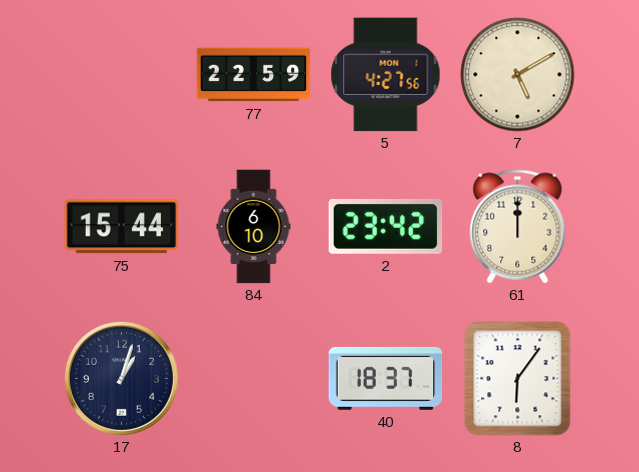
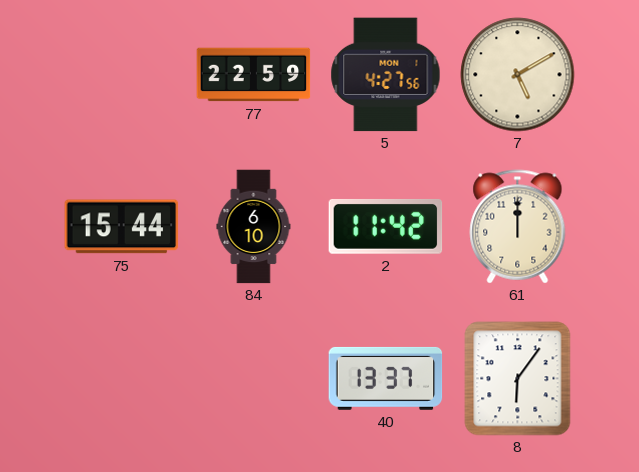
2: 23:42 -> 11:42
17: 1:03 -> none
40: 18:37 -> 13:37
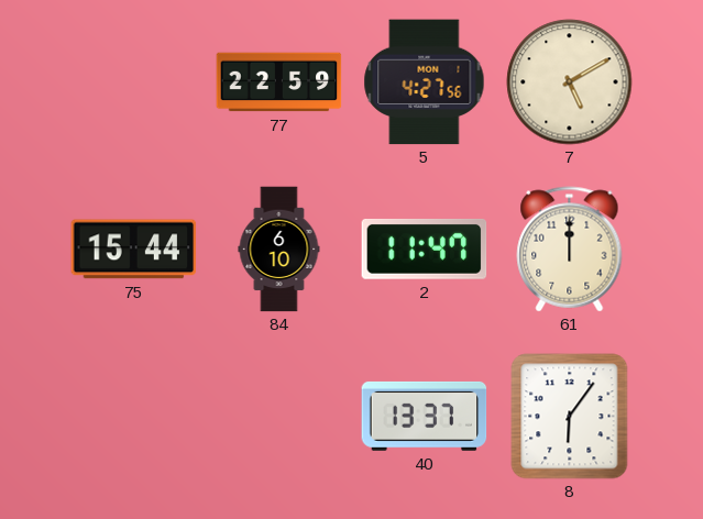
2: 11:42 -> 11:47
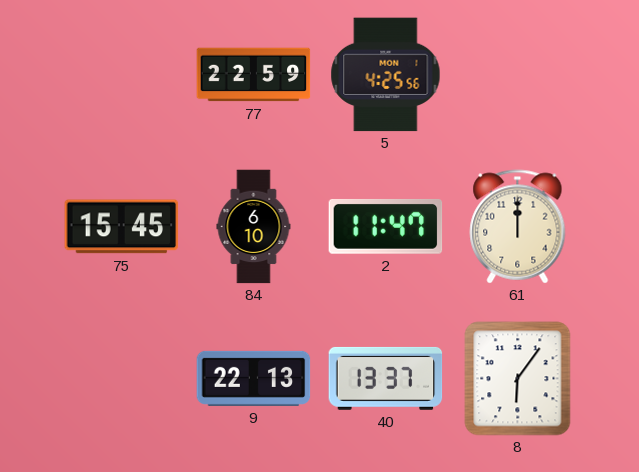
5: 4:27 -> 4:25
7: 5:10 -> none
75: 15:44 -> 15:45
9: none -> 22:13
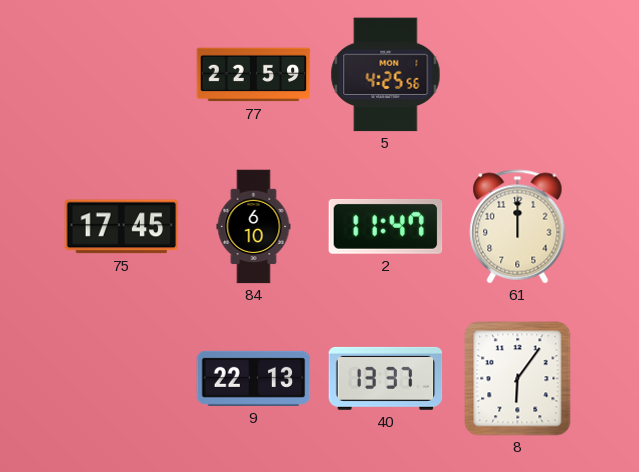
75: 15:45 -> 17:45
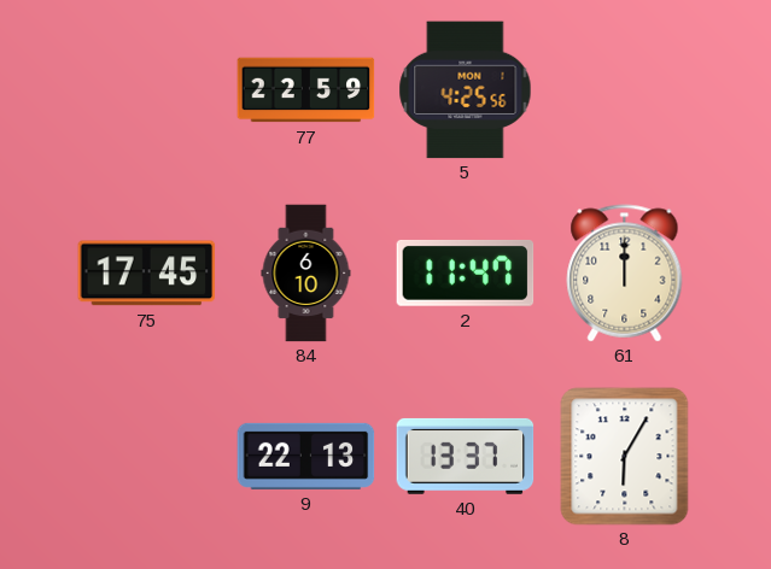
8: 6:06 -> 6:05
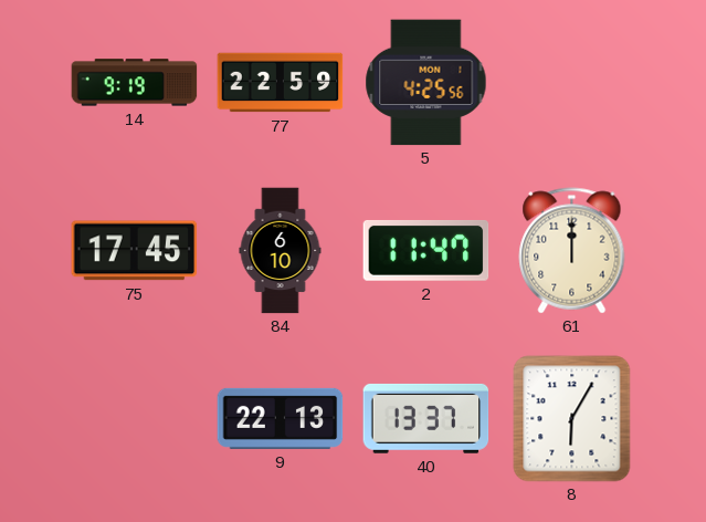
14: none -> 9:19
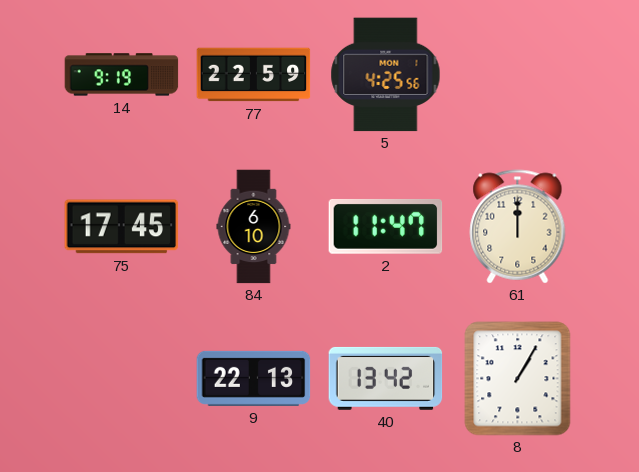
40: 13:37 -> 13:42
8: 6:05 -> 1:05
